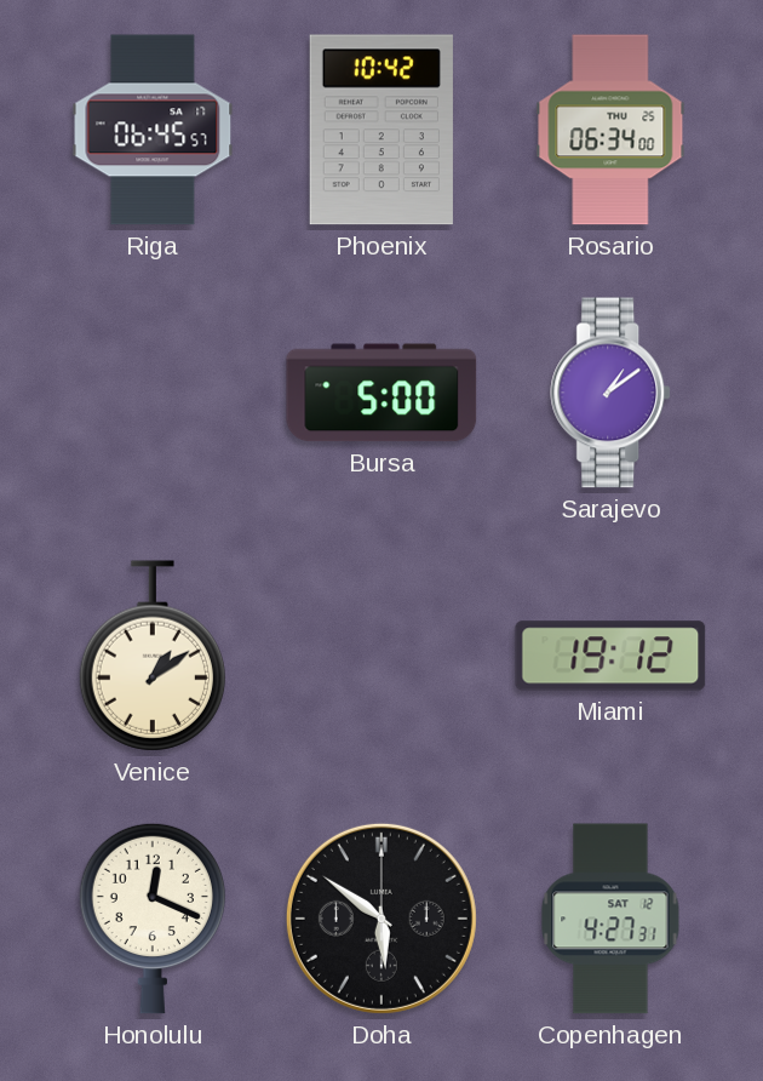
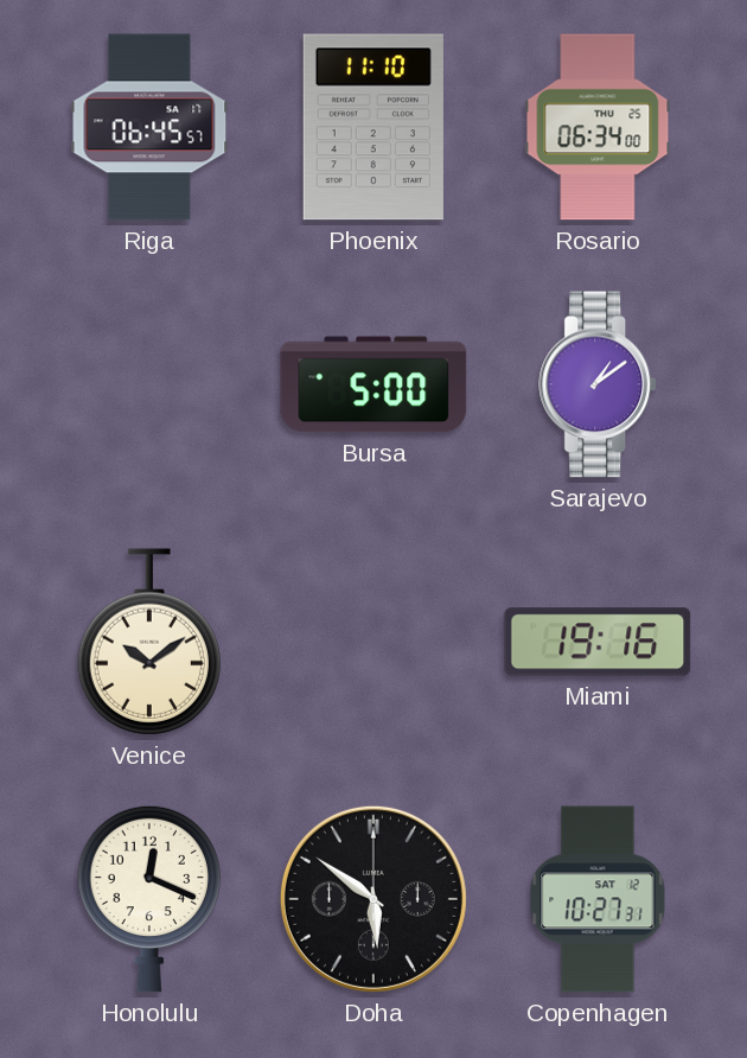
Phoenix: 10:42 -> 11:10
Venice: 1:09 -> 10:09
Miami: 19:12 -> 19:16
Copenhagen: 4:27 -> 10:27
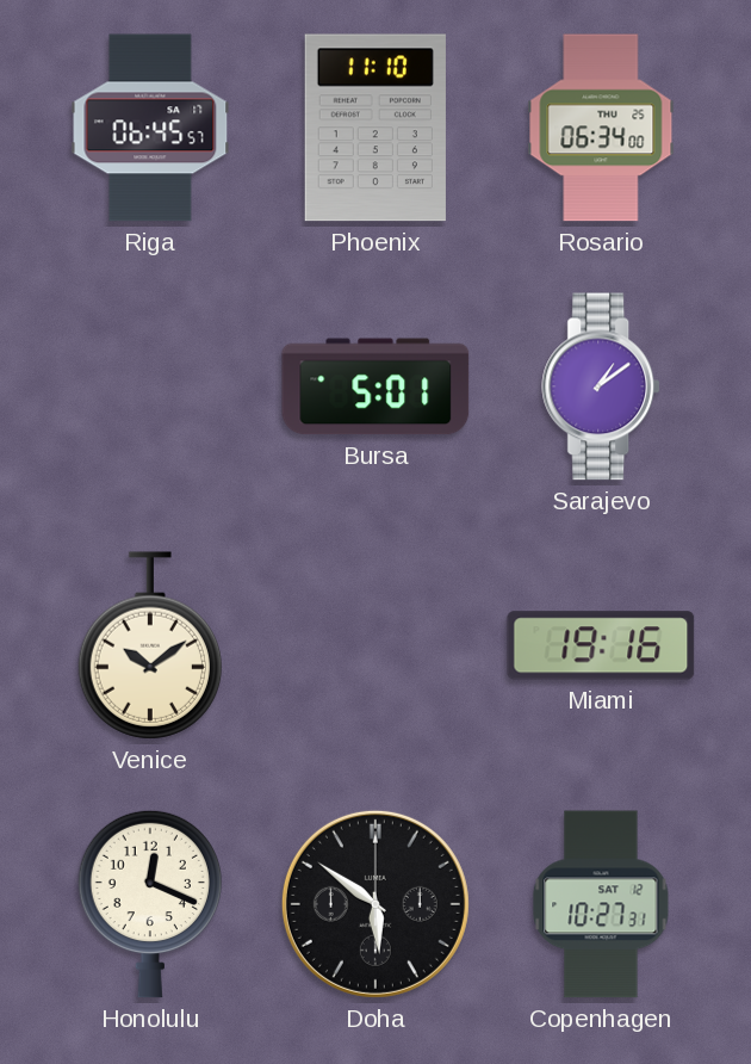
Bursa: 5:00 -> 5:01
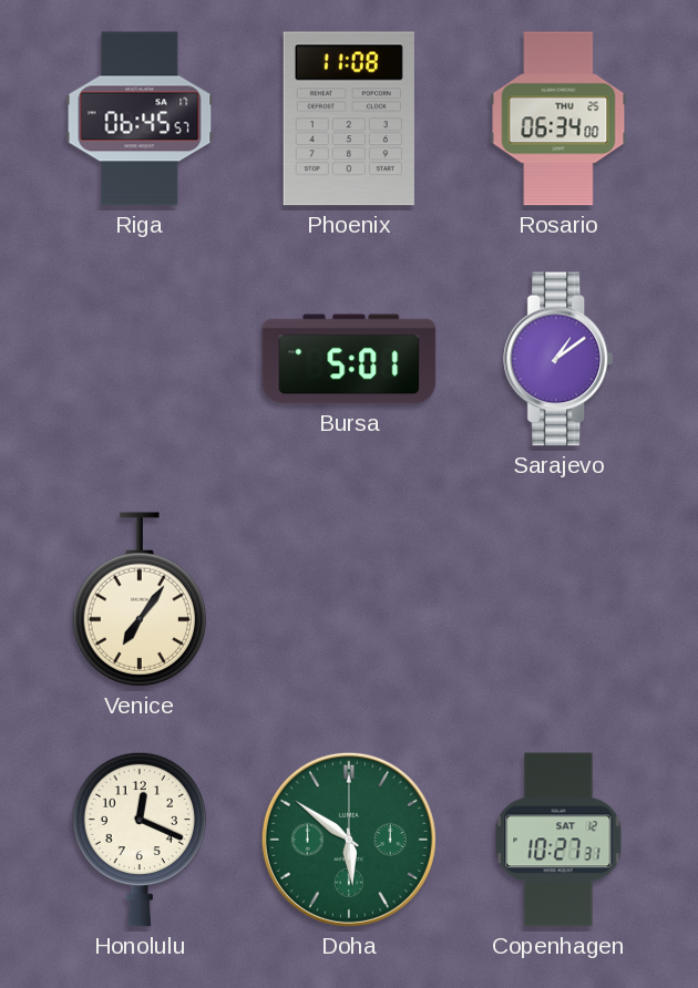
Phoenix: 11:10 -> 11:08
Venice: 10:09 -> 7:06
Miami: 19:16 -> none
Doha dial: black -> green
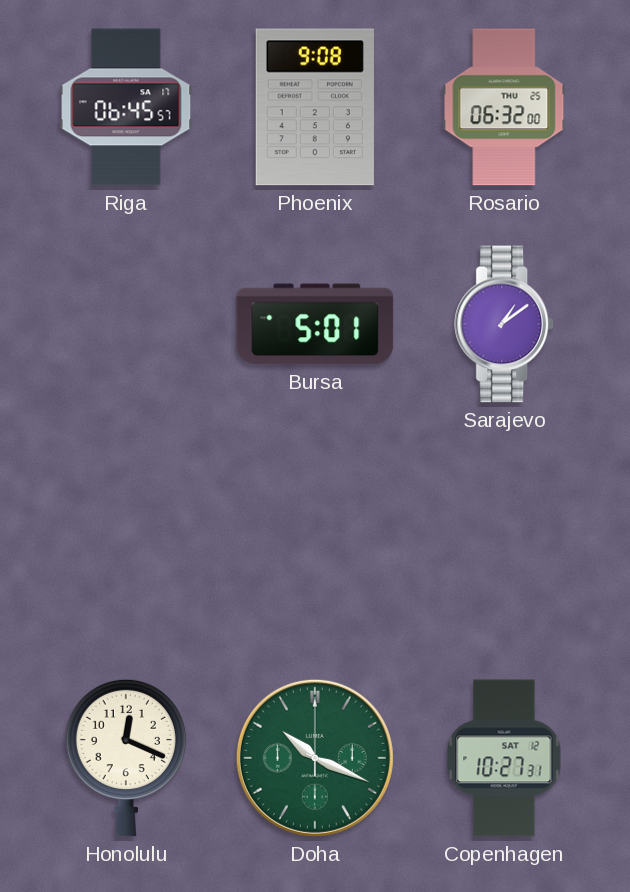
Phoenix: 11:08 -> 9:08
Rosario: 06:34 -> 06:32
Venice: 7:06 -> none
Doha: 5:51 -> 10:19
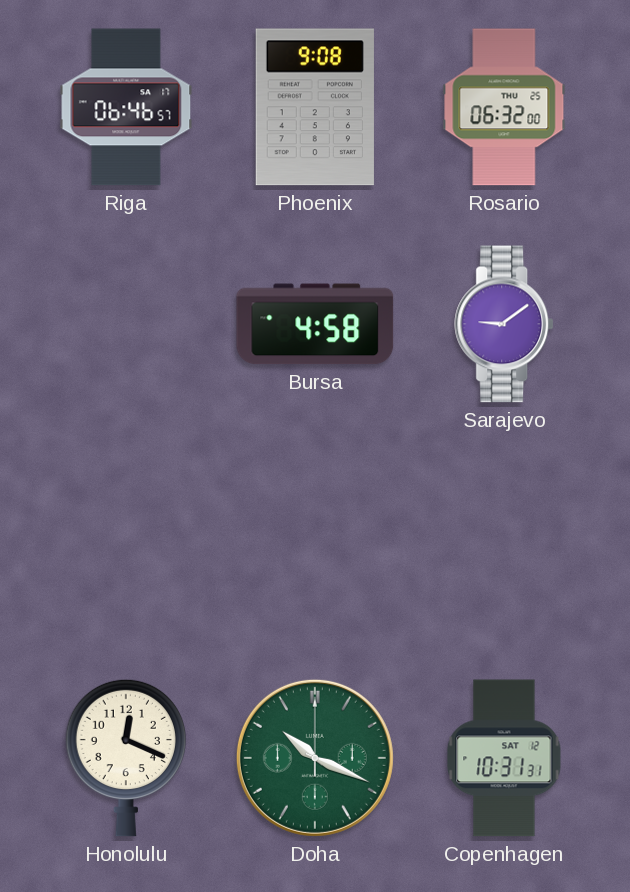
Riga: 06:45 -> 06:46
Bursa: 5:01 -> 4:58
Sarajevo: 1:09 -> 9:09
Copenhagen: 10:27 -> 10:31
